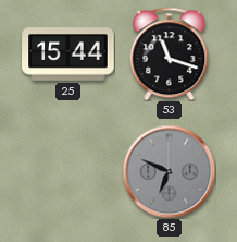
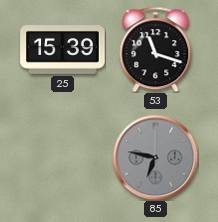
25: 15:44 -> 15:39
85: 6:49 -> 6:47
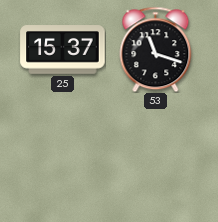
25: 15:39 -> 15:37
85: 6:47 -> none
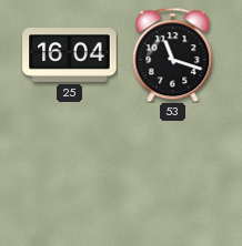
25: 15:37 -> 16:04
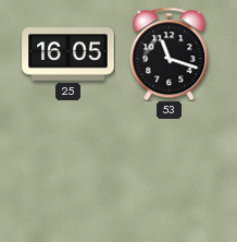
25: 16:04 -> 16:05
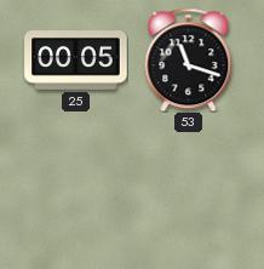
25: 16:05 -> 00:05
